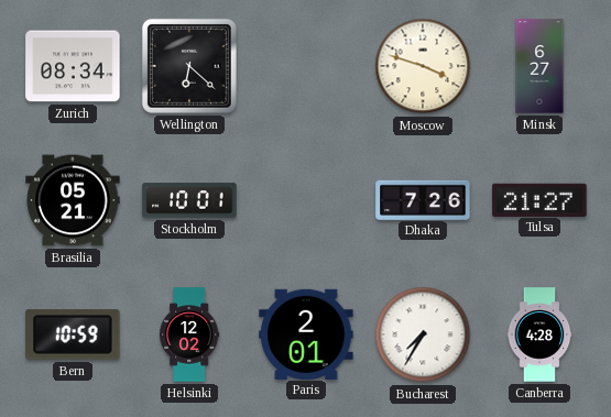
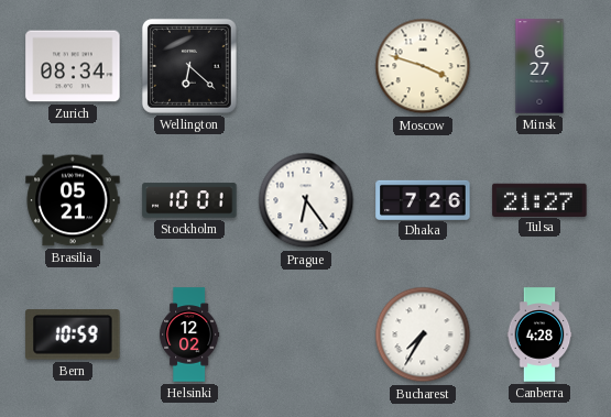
Prague: none -> 6:24
Paris: 2:01 -> none
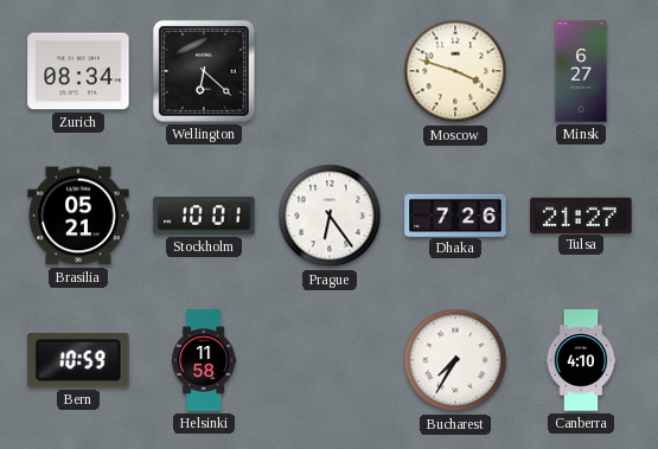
Helsinki: 12:02 -> 11:58
Canberra: 4:28 -> 4:10
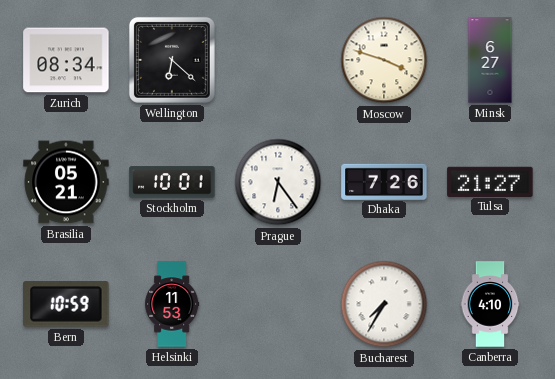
Helsinki: 11:58 -> 11:53
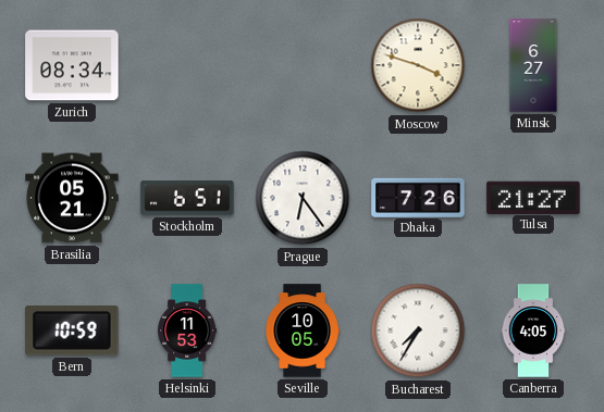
Wellington: 6:22 -> none
Stockholm: 10:01 -> 6:51
Seville: none -> 10:05
Canberra: 4:10 -> 4:05
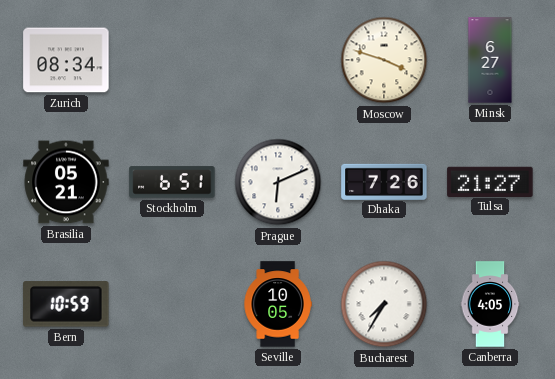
Prague: 6:24 -> 6:11
Helsinki: 11:53 -> none
